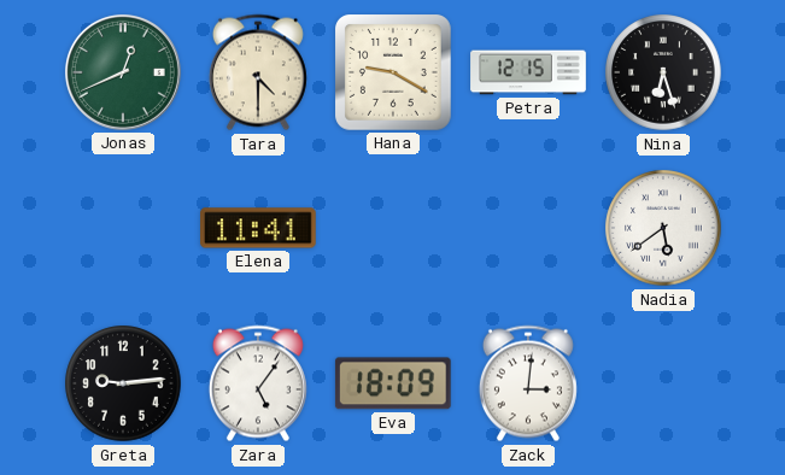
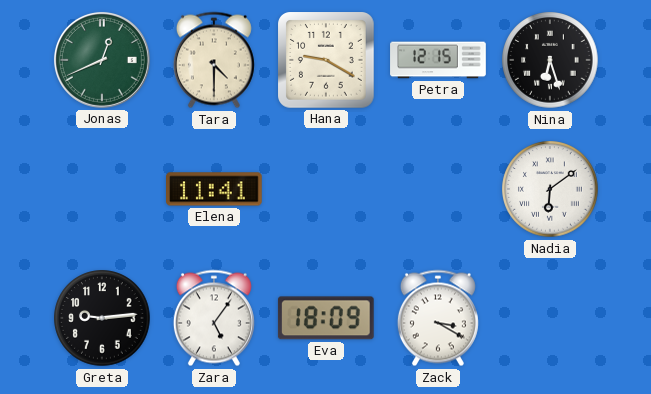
Nadia: 5:39 -> 6:09
Zack: 3:01 -> 3:20
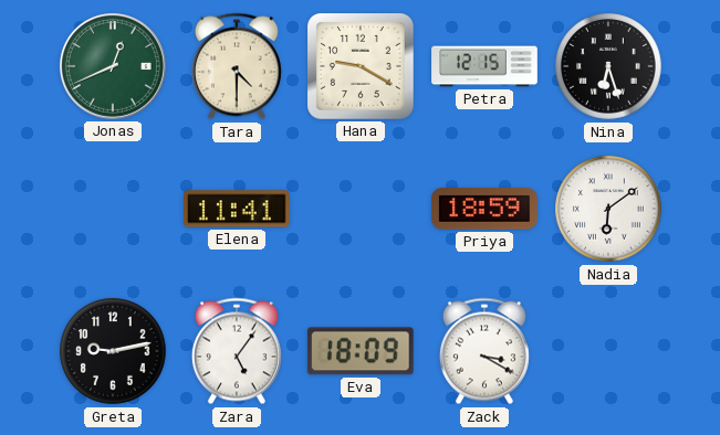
Priya: none -> 18:59
Greta: 9:14 -> 9:13
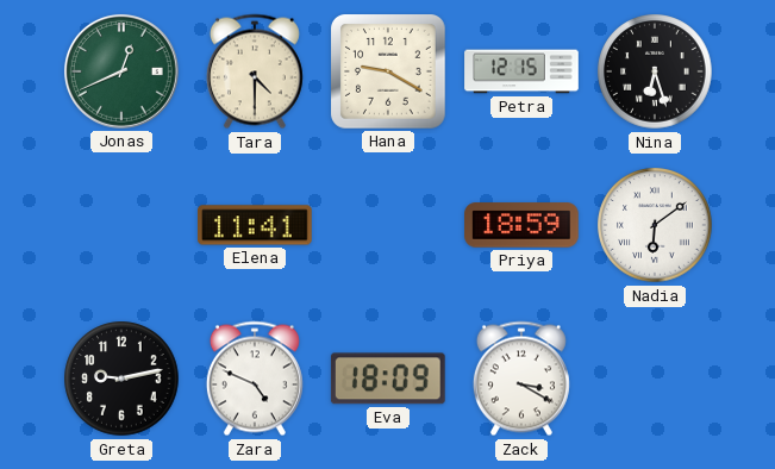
Zara: 5:06 -> 4:49
